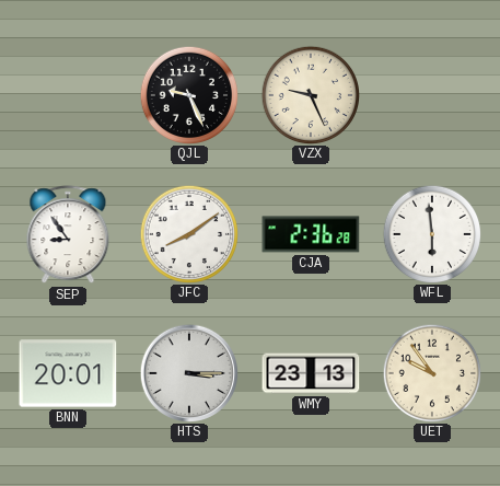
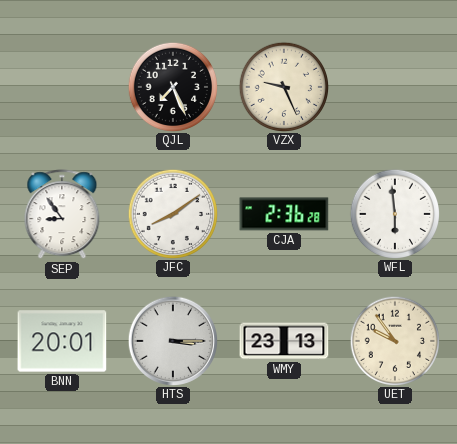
QJL: 9:26 -> 7:26
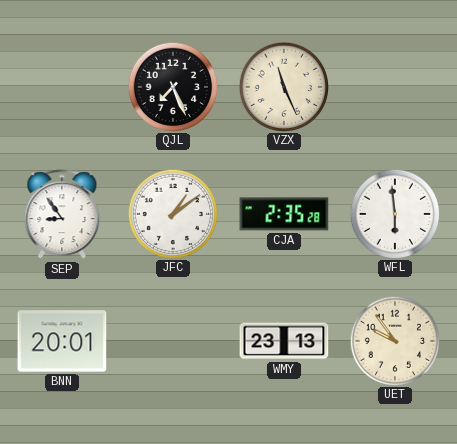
VZX: 9:26 -> 11:26
JFC: 8:09 -> 1:09
CJA: 2:36 -> 2:35
HTS: 3:15 -> none
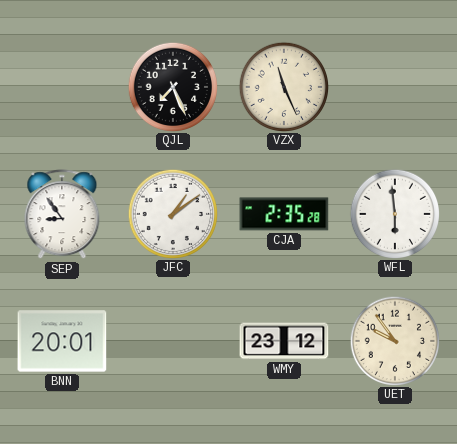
WMY: 23:13 -> 23:12
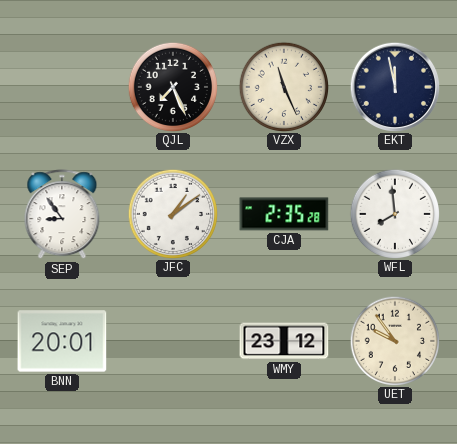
EKT: none -> 11:58
WFL: 5:59 -> 7:59
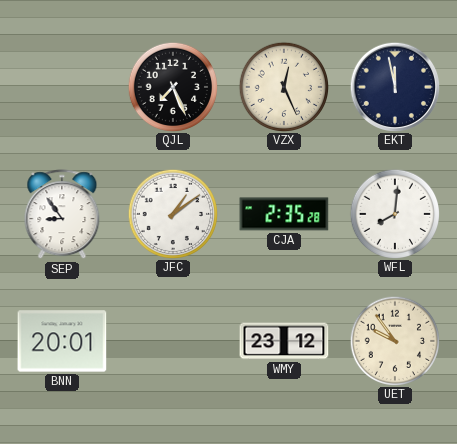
VZX: 11:26 -> 12:26
WFL: 7:59 -> 8:01
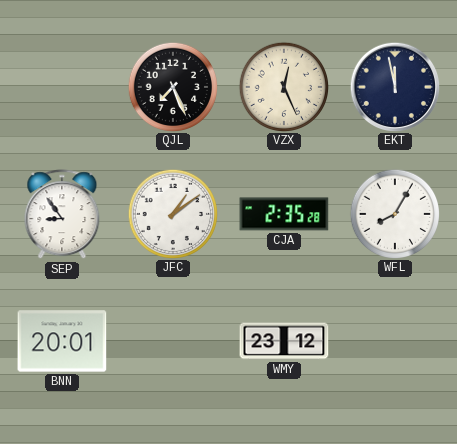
WFL: 8:01 -> 8:05
UET: 9:54 -> none
